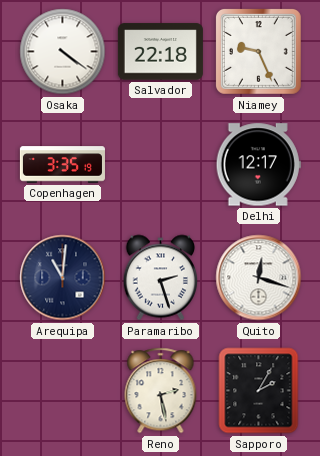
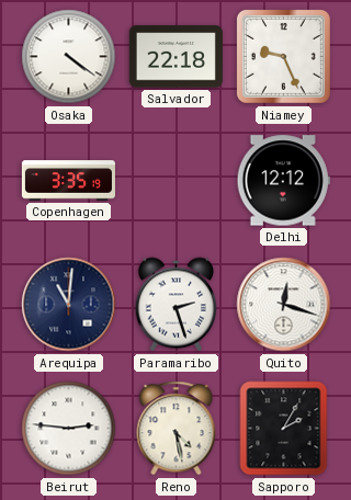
Delhi: 12:17 -> 12:12
Beirut: none -> 2:46
Reno: 2:28 -> 4:28
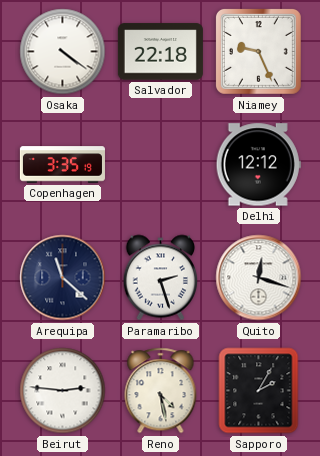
Arequipa: 11:01 -> 11:22
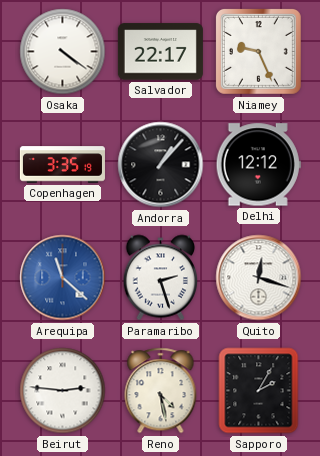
Salvador: 22:18 -> 22:17
Andorra: none -> 1:07
Arequipa dial: navy -> blue
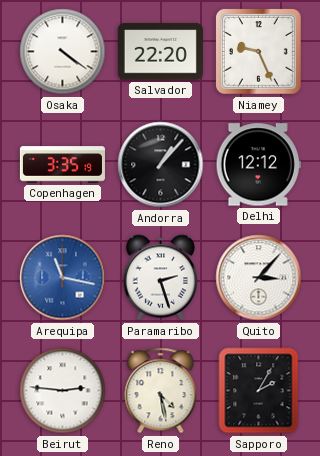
Salvador: 22:17 -> 22:20
Arequipa: 11:22 -> 11:17
Quito: 12:18 -> 3:07
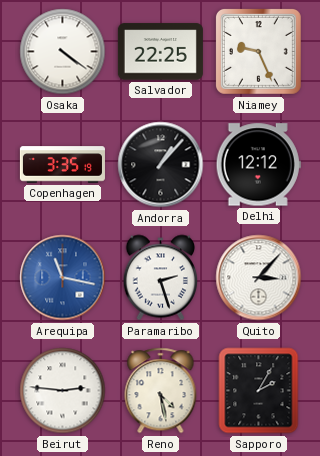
Salvador: 22:20 -> 22:25
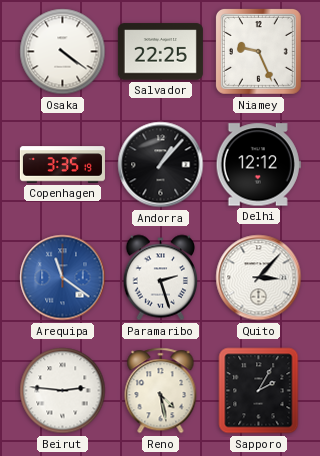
Arequipa: 11:17 -> 11:21
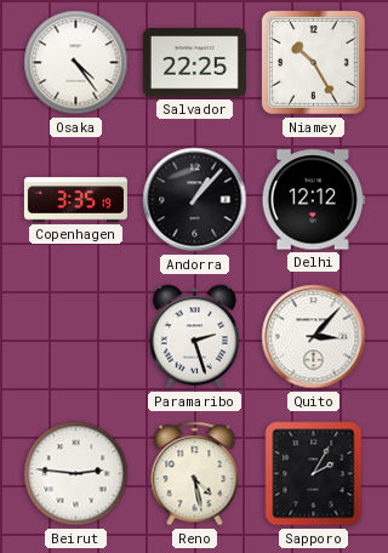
Osaka: 4:21 -> 4:24
Niamey: 9:26 -> 10:25
Arequipa: 11:21 -> none
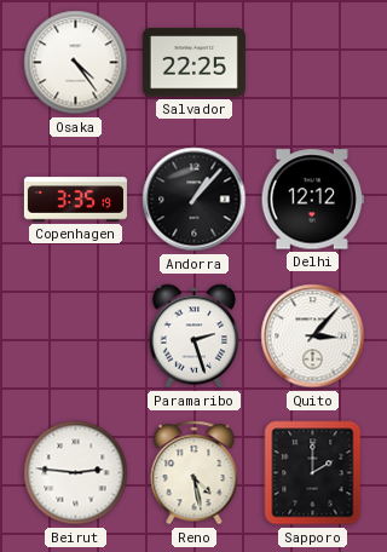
Niamey: 10:25 -> none
Sapporo: 2:05 -> 2:00
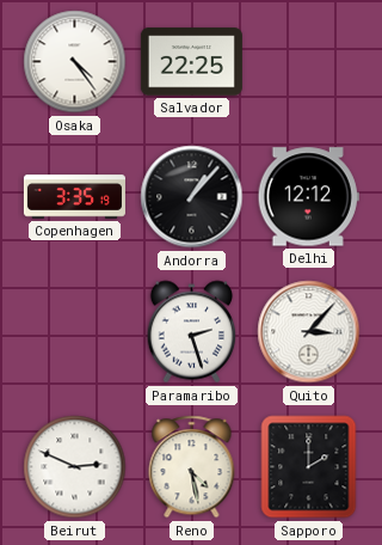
Beirut: 2:46 -> 2:49
